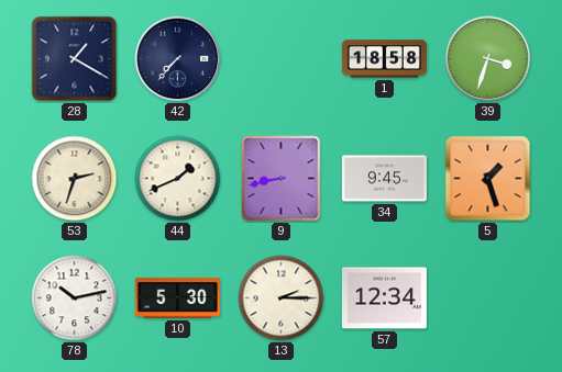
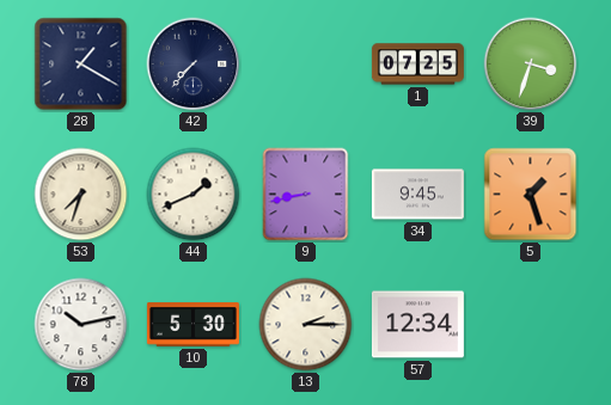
1: 18:58 -> 07:25
53: 2:33 -> 7:33
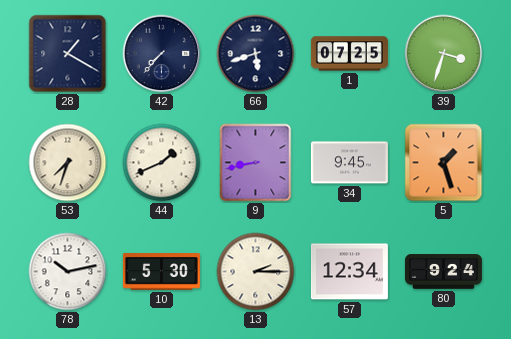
66: none -> 5:42
80: none -> 9:24
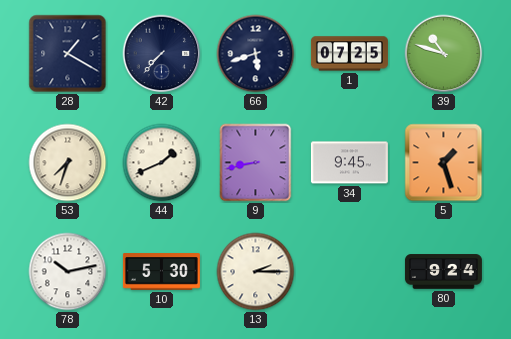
39: 3:33 -> 10:48
57: 12:34 -> none
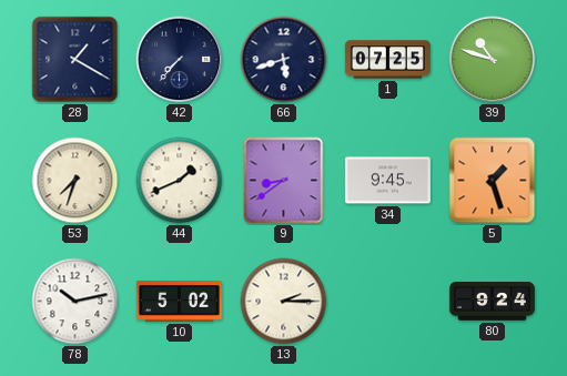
9: 8:43 -> 8:39
10: 5:30 -> 5:02
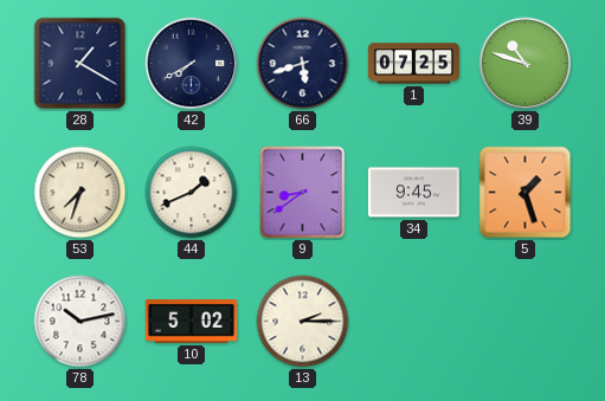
42: 7:37 -> 7:40
80: 9:24 -> none
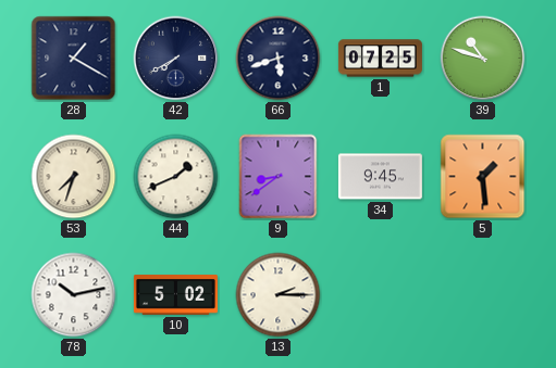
5: 1:27 -> 1:29
